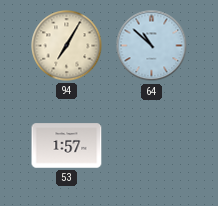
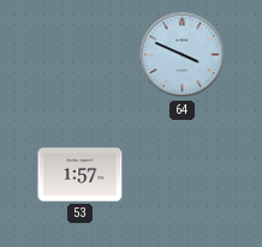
94: 7:05 -> none
64: 10:52 -> 3:49
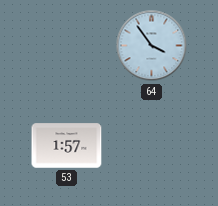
64: 3:49 -> 3:54
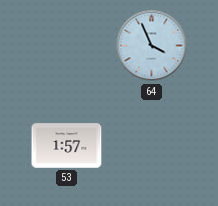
64: 3:54 -> 3:56
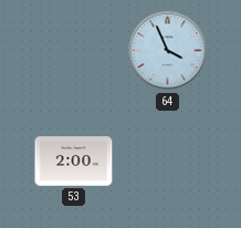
53: 1:57 -> 2:00
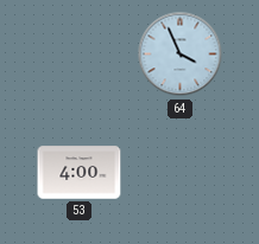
53: 2:00 -> 4:00
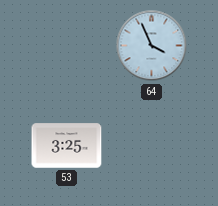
53: 4:00 -> 3:25
